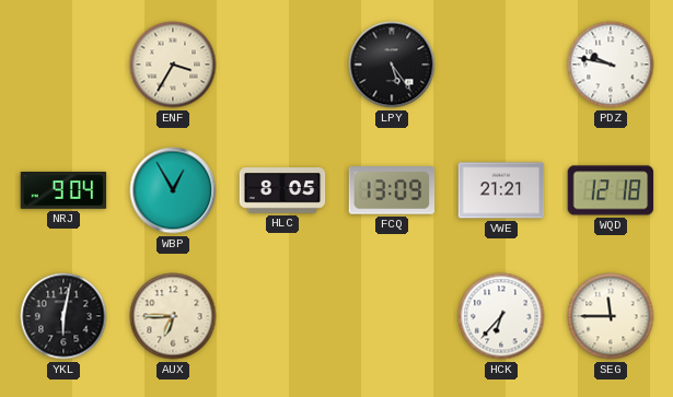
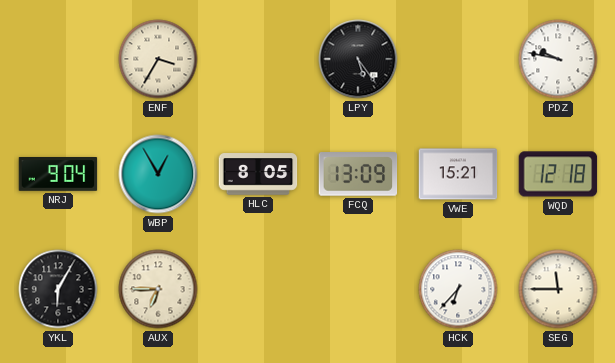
VWE: 21:21 -> 15:21
YKL: 6:02 -> 6:05
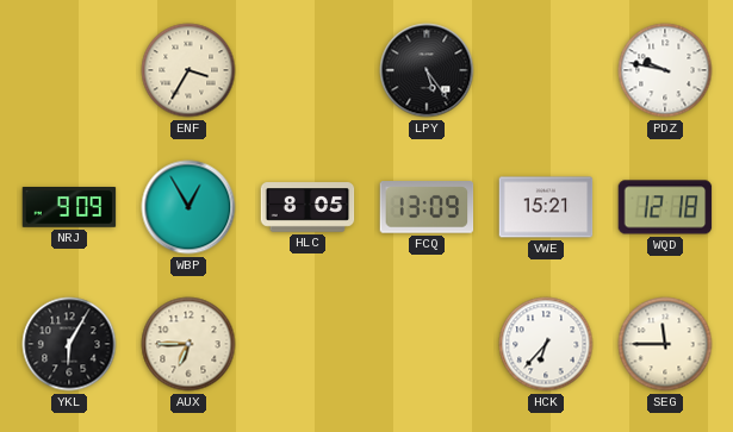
NRJ: 9:04 -> 9:09
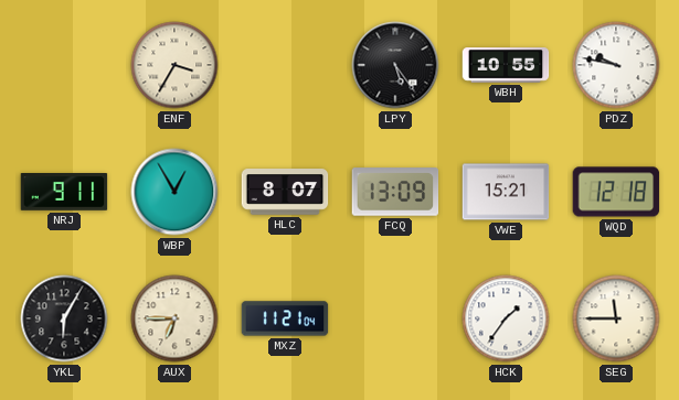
WBH: none -> 10:55
NRJ: 9:09 -> 9:11
HLC: 8:05 -> 8:07
MXZ: none -> 11:21
HCK: 6:37 -> 1:36
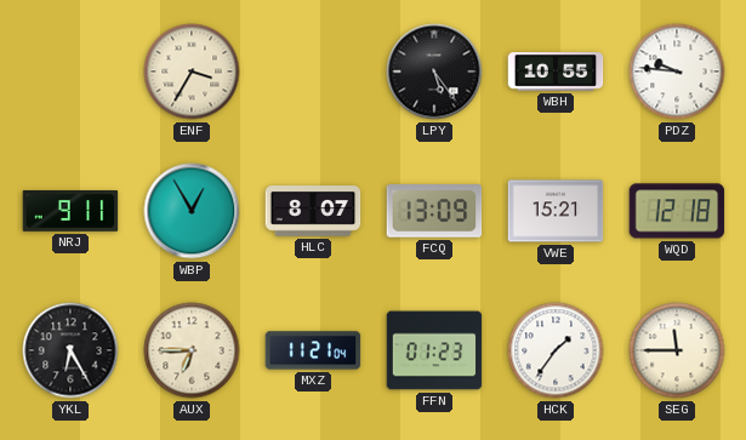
PDZ: 9:47 -> 9:46
YKL: 6:05 -> 6:25
FFN: none -> 01:23
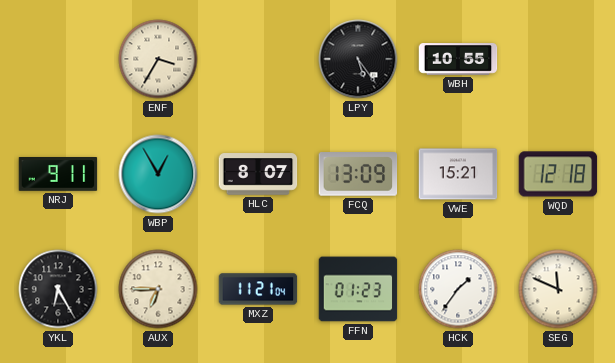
PDZ: 9:46 -> none
SEG: 11:45 -> 11:49
